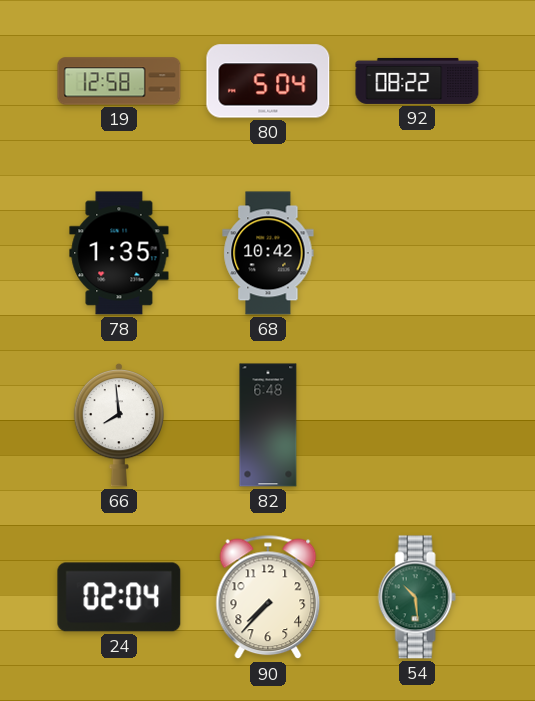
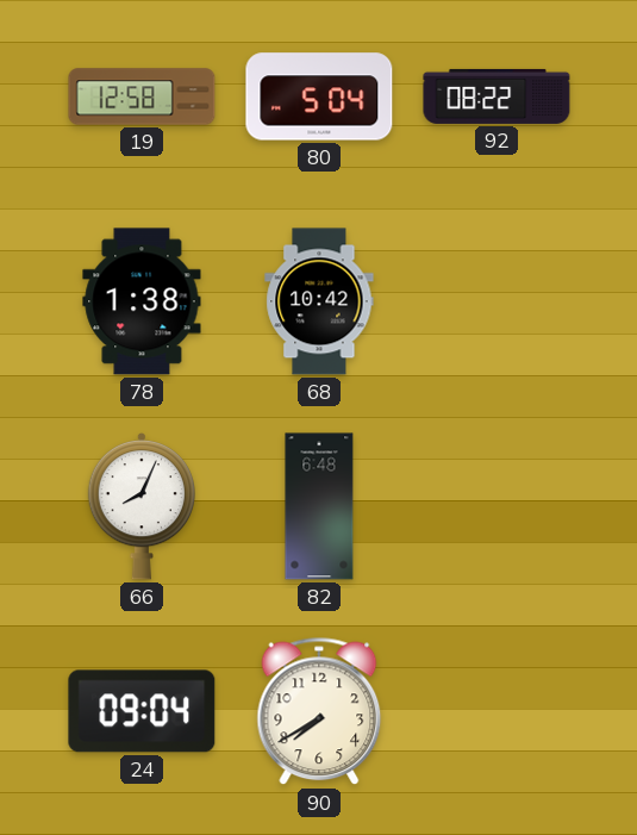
78: 1:35 -> 1:38
66: 7:59 -> 8:04
24: 02:04 -> 09:04
90: 7:37 -> 7:40
54: 10:29 -> none
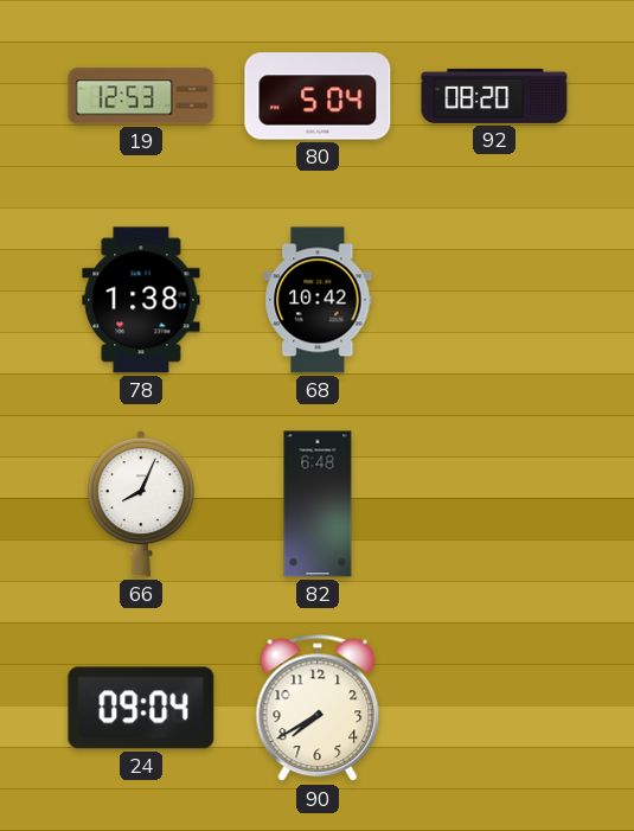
19: 12:58 -> 12:53
92: 08:22 -> 08:20
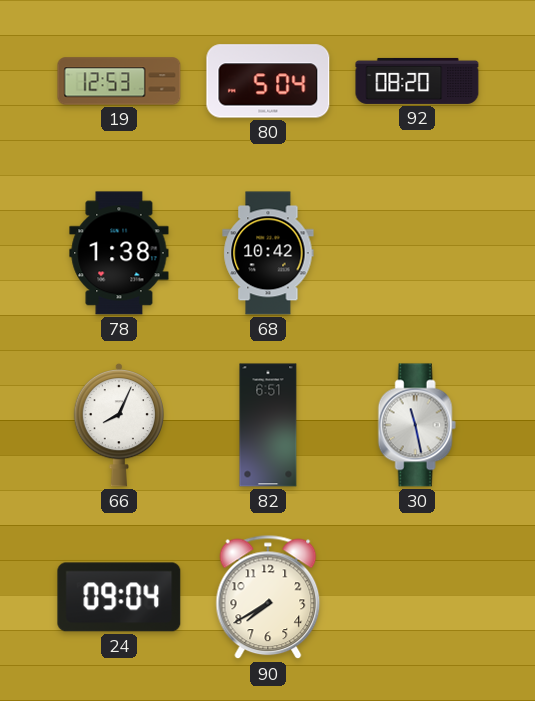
82: 6:48 -> 6:51
30: none -> 11:28
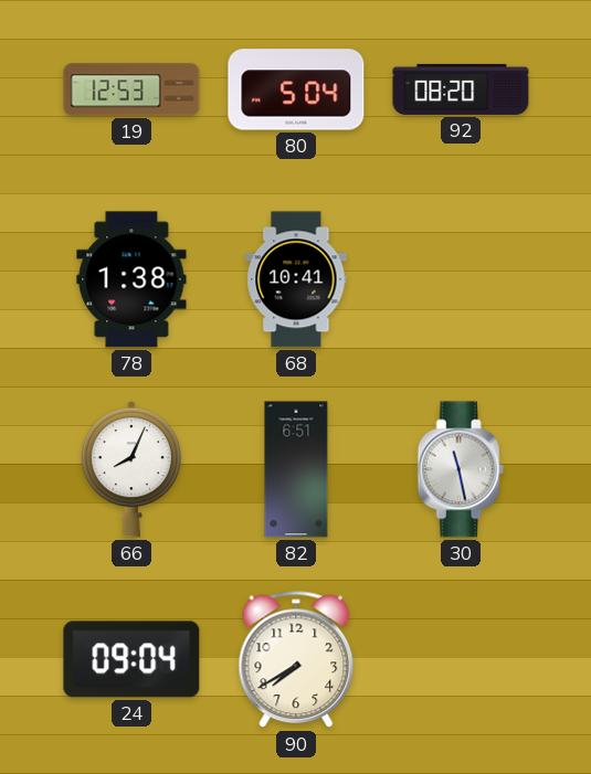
68: 10:42 -> 10:41
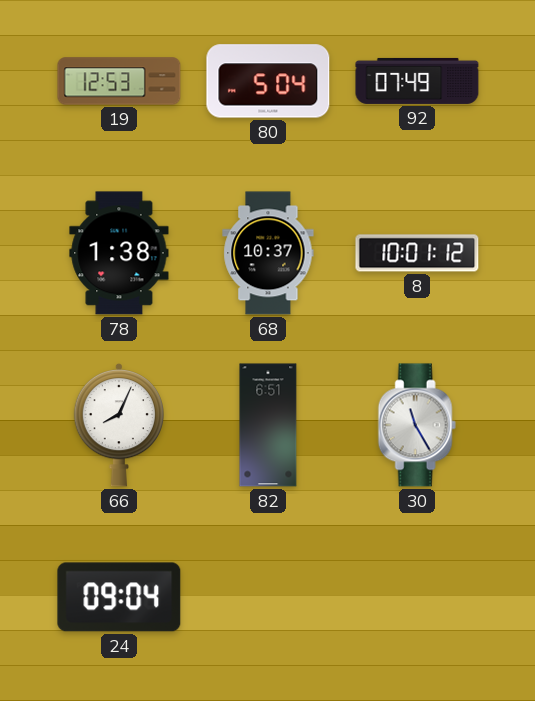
92: 08:20 -> 07:49
68: 10:41 -> 10:37
8: none -> 10:01
30: 11:28 -> 11:25
90: 7:40 -> none
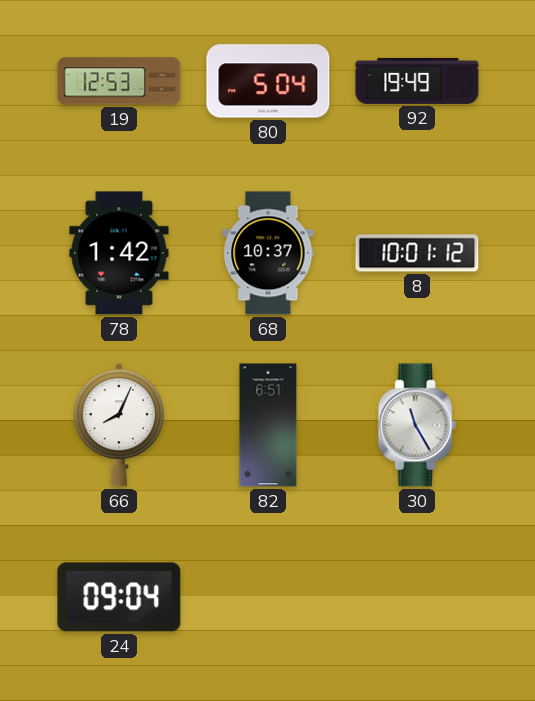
92: 07:49 -> 19:49
78: 1:38 -> 1:42
